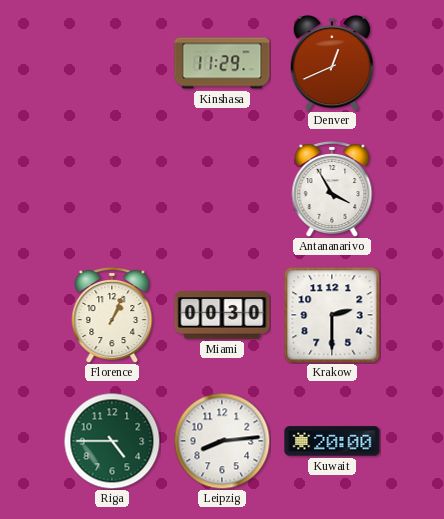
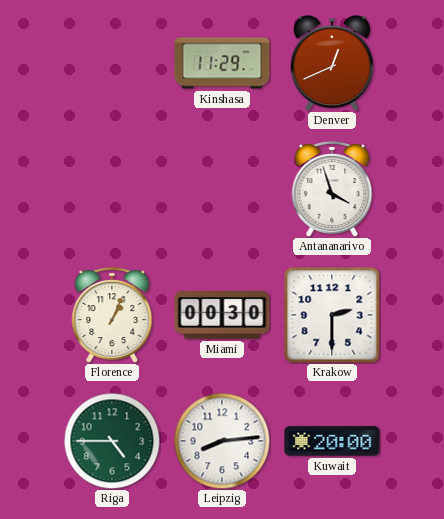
Antananarivo: 3:55 -> 3:57
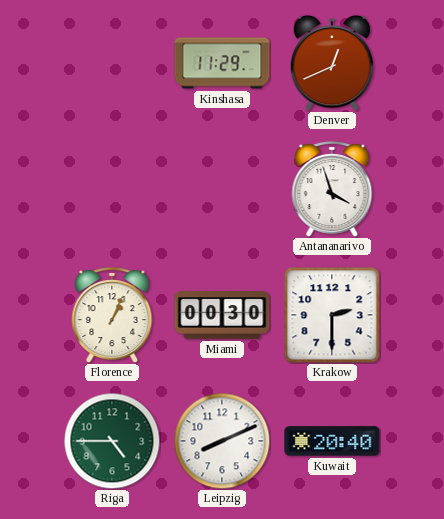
Leipzig: 8:14 -> 8:11
Kuwait: 20:00 -> 20:40
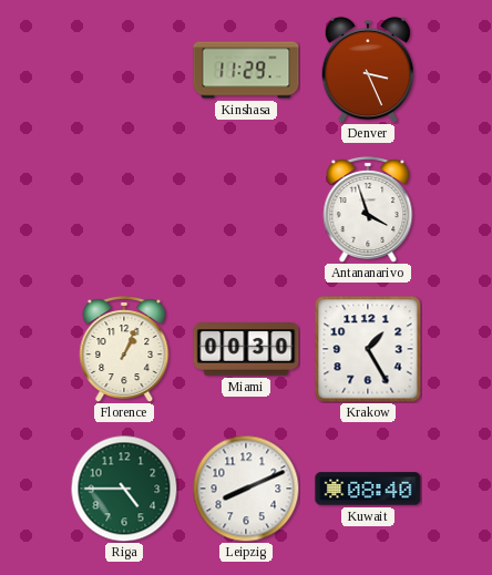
Denver: 12:41 -> 3:26
Krakow: 2:30 -> 1:25
Kuwait: 20:40 -> 08:40
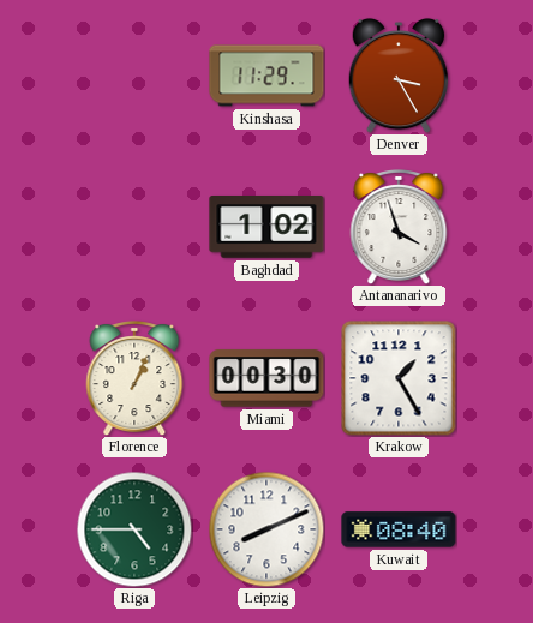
Denver: 3:26 -> 3:25
Baghdad: none -> 1:02
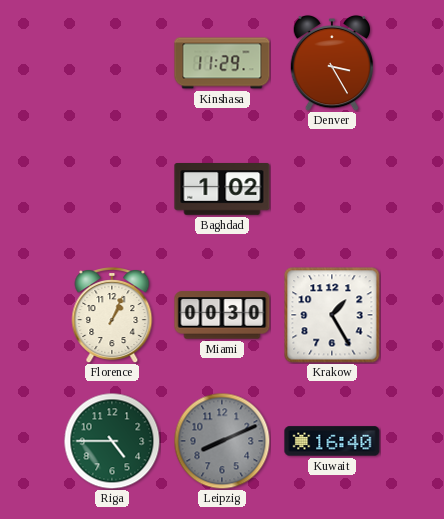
Antananarivo: 3:57 -> none
Leipzig dial: white -> grey
Kuwait: 08:40 -> 16:40
